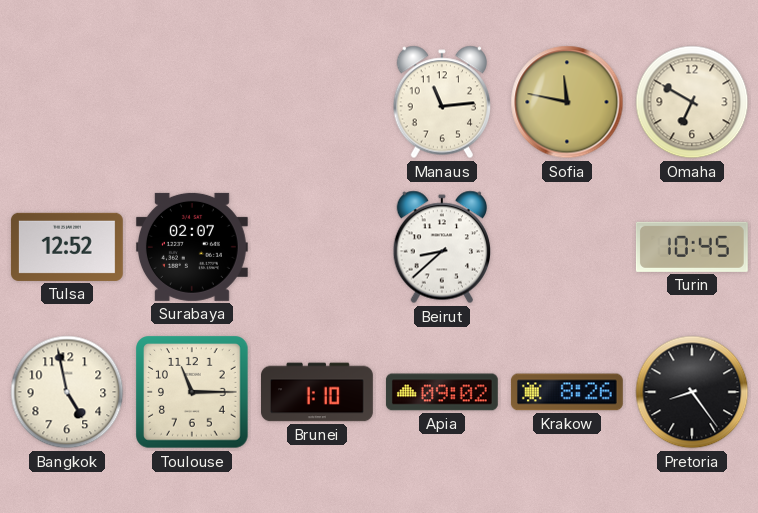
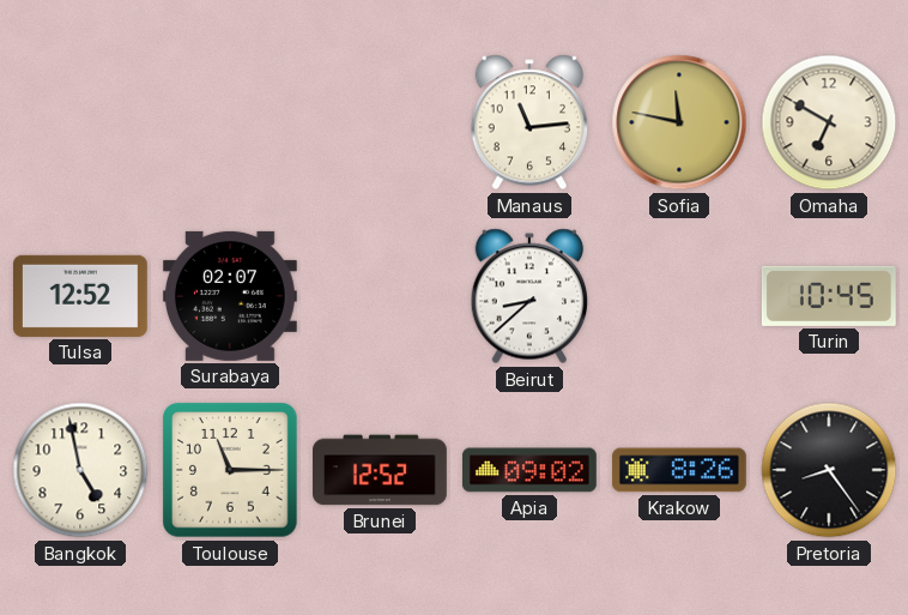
Brunei: 1:10 -> 12:52
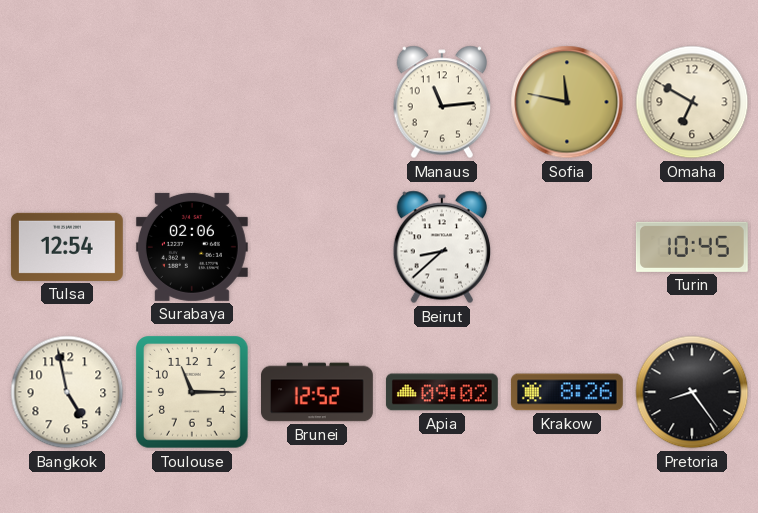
Tulsa: 12:52 -> 12:54
Surabaya: 02:07 -> 02:06
